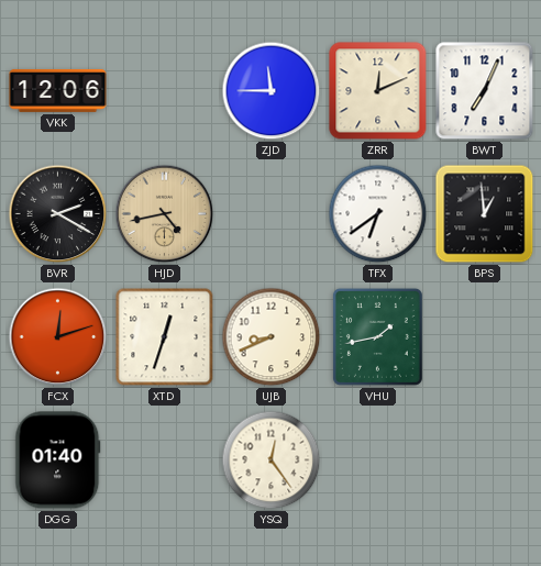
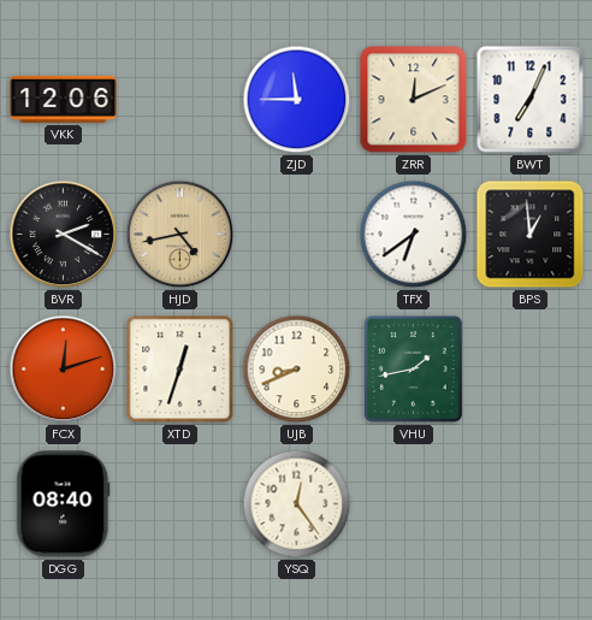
DGG: 01:40 -> 08:40
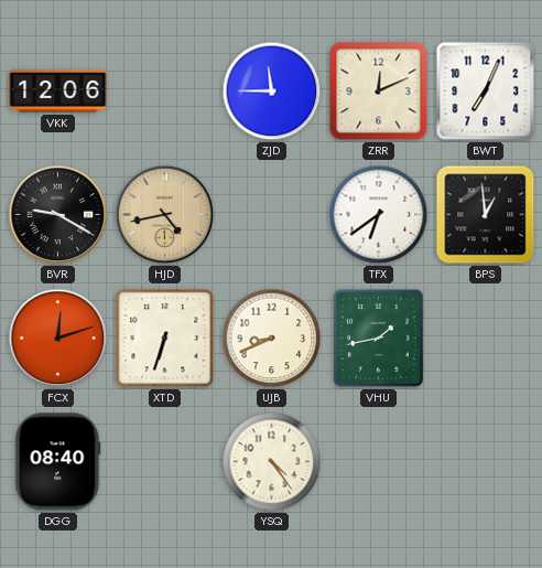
BVR: 2:20 -> 9:20
XTD: 12:33 -> 6:33
YSQ: 12:24 -> 4:24
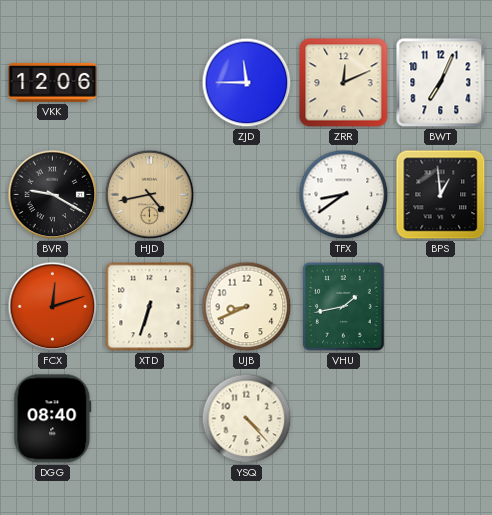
TFX: 6:39 -> 8:39
YSQ: 4:24 -> 4:23
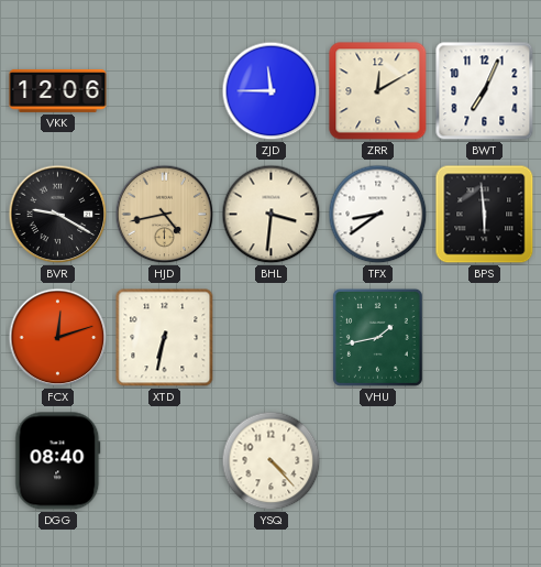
ZRR: 12:11 -> 12:10
BHL: none -> 3:31
BPS: 12:59 -> 5:59
XTD: 6:33 -> 6:32
UJB: 8:41 -> none
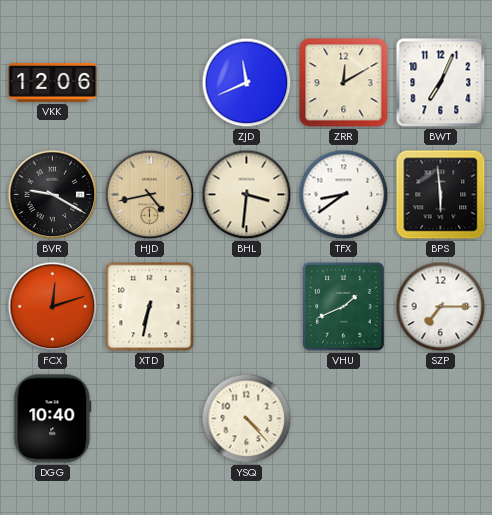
ZJD: 11:45 -> 11:41
VHU: 1:43 -> 1:41
SZP: none -> 7:15
DGG: 08:40 -> 10:40
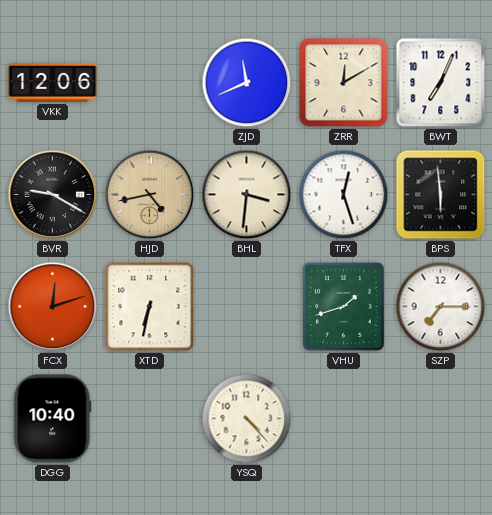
TFX: 8:39 -> 12:27
VHU: 1:41 -> 1:42
